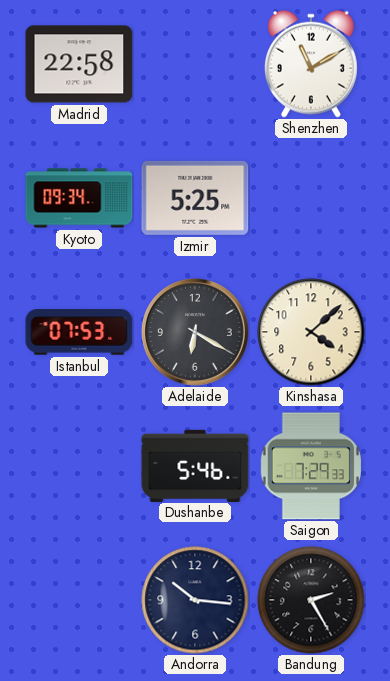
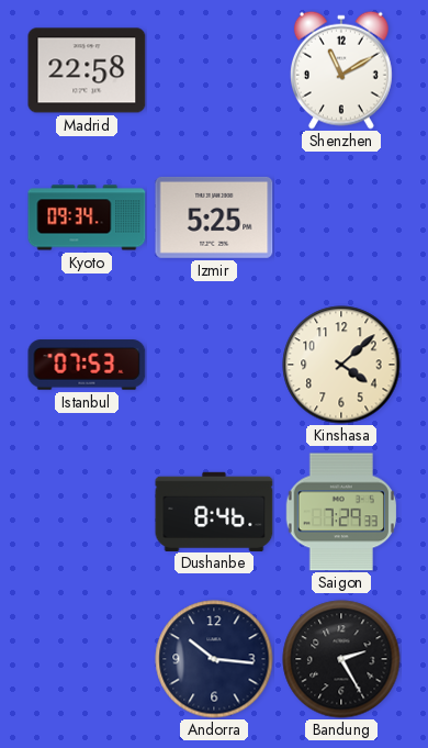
Adelaide: 6:20 -> none
Dushanbe: 5:46 -> 8:46
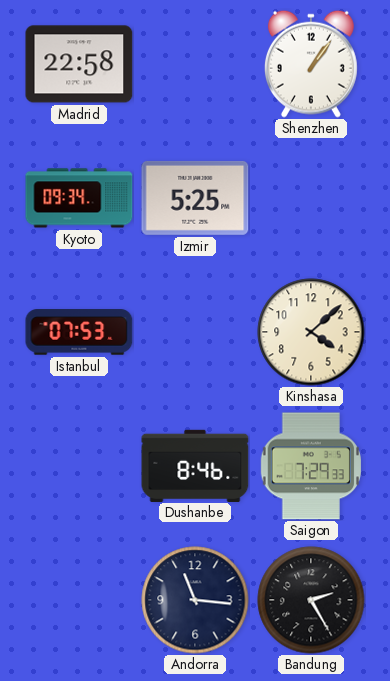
Shenzhen: 11:10 -> 1:06
Andorra: 10:16 -> 11:16
